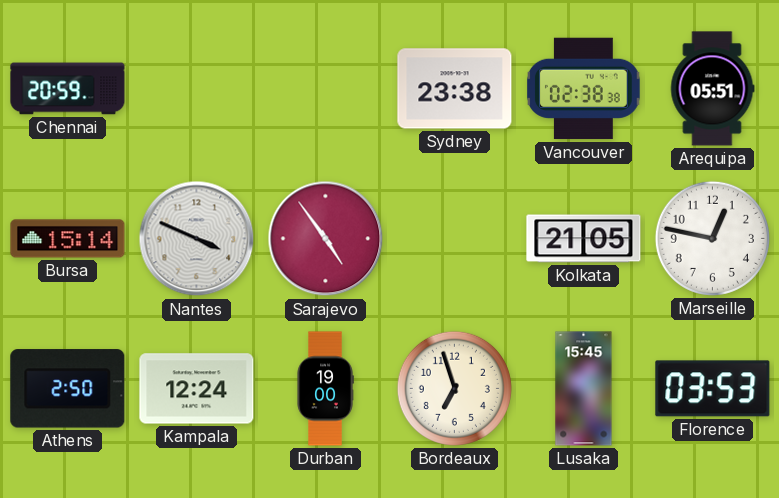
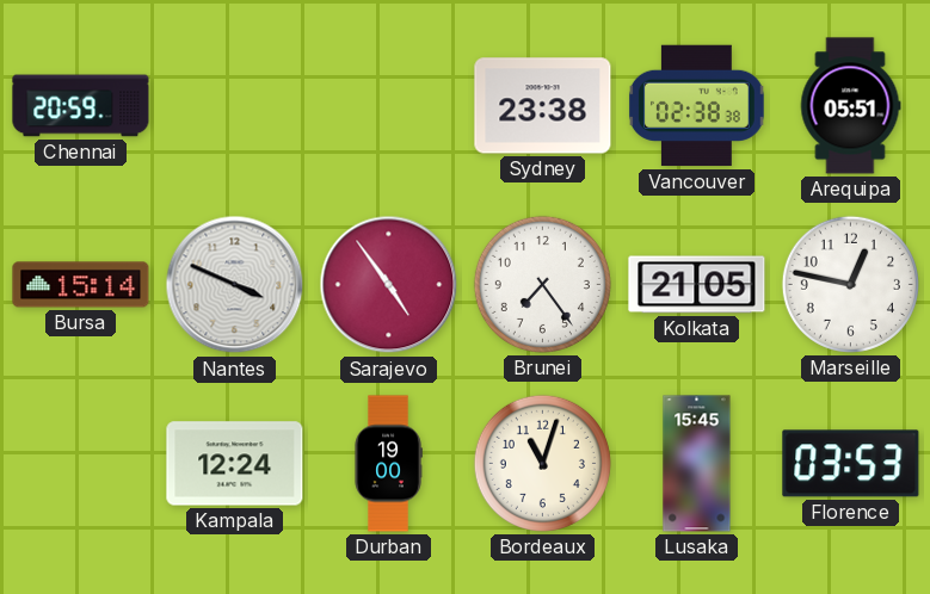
Brunei: none -> 7:24
Athens: 2:50 -> none
Bordeaux: 6:57 -> 11:03
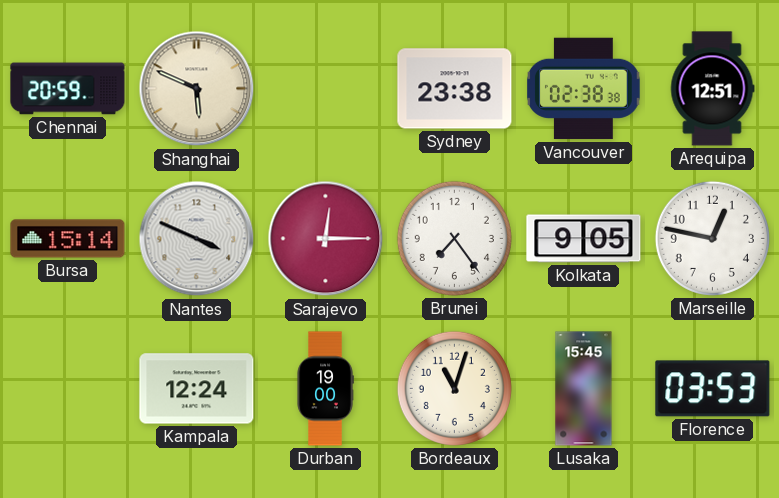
Shanghai: none -> 5:49
Arequipa: 05:51 -> 12:51
Sarajevo: 4:54 -> 12:15
Kolkata: 21:05 -> 9:05
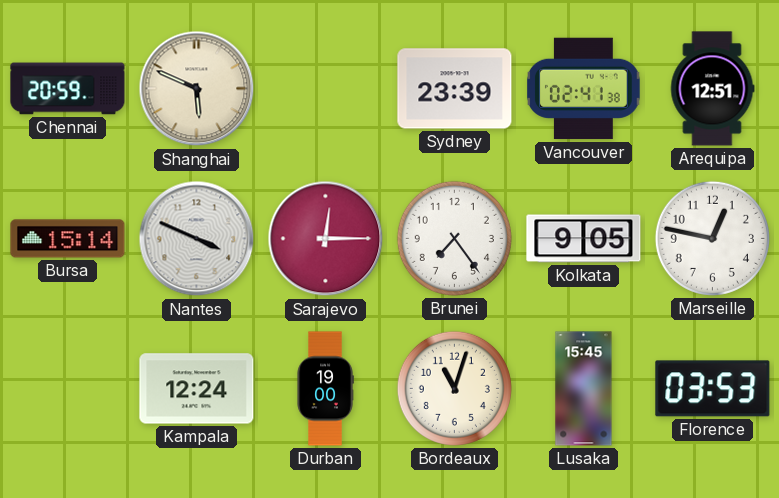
Sydney: 23:38 -> 23:39
Vancouver: 02:38 -> 02:41
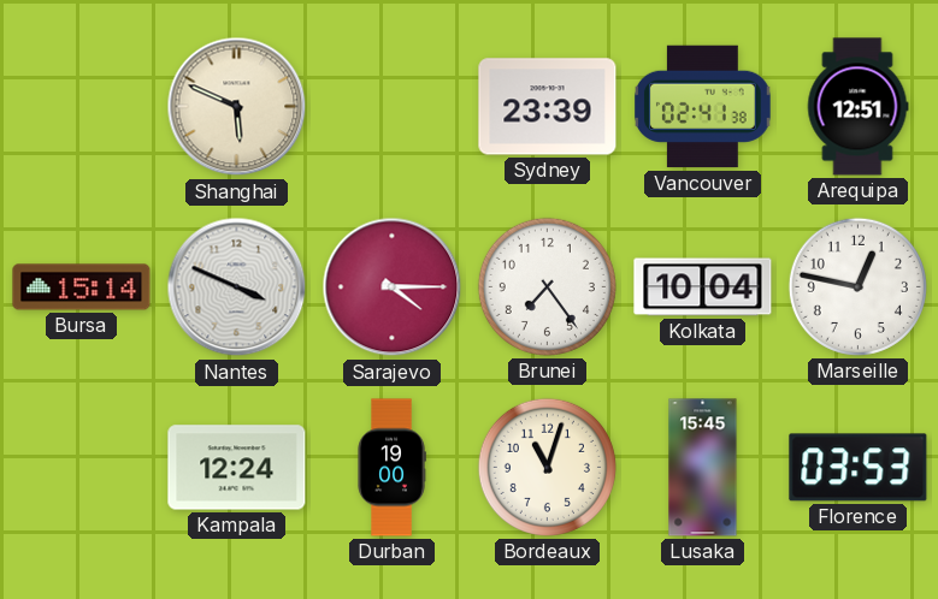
Chennai: 20:59 -> none
Sarajevo: 12:15 -> 4:15
Kolkata: 9:05 -> 10:04
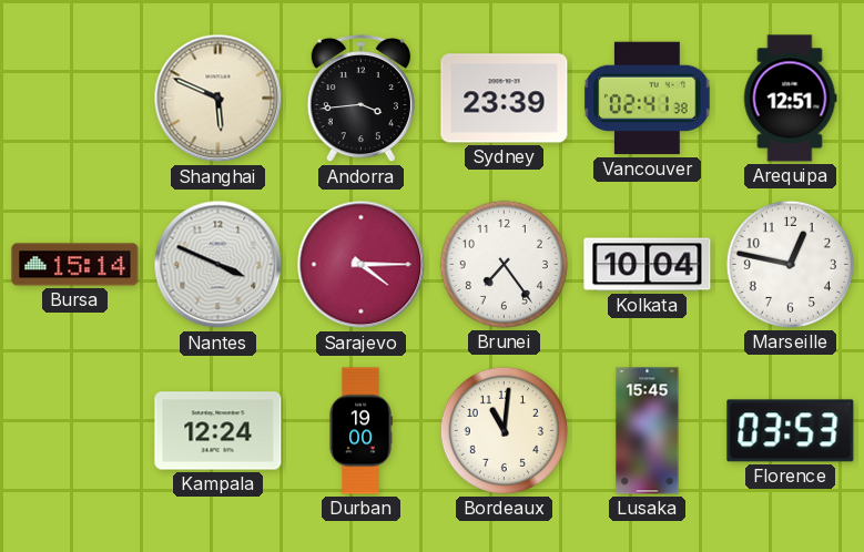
Andorra: none -> 3:44
Bordeaux: 11:03 -> 11:01
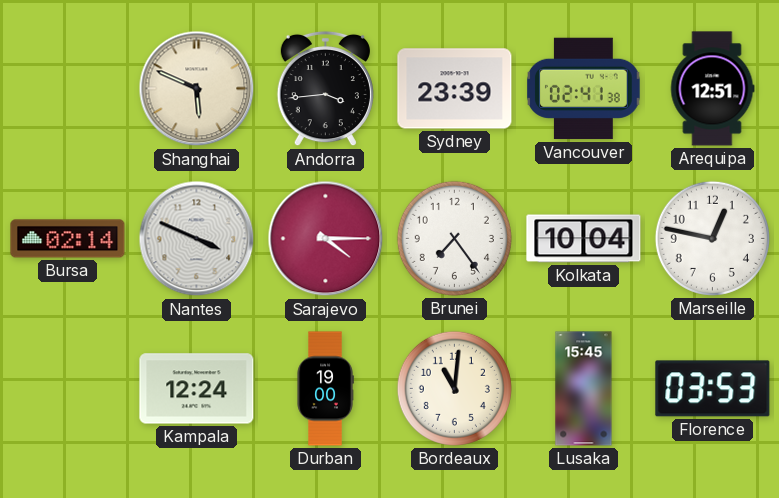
Bursa: 15:14 -> 02:14
